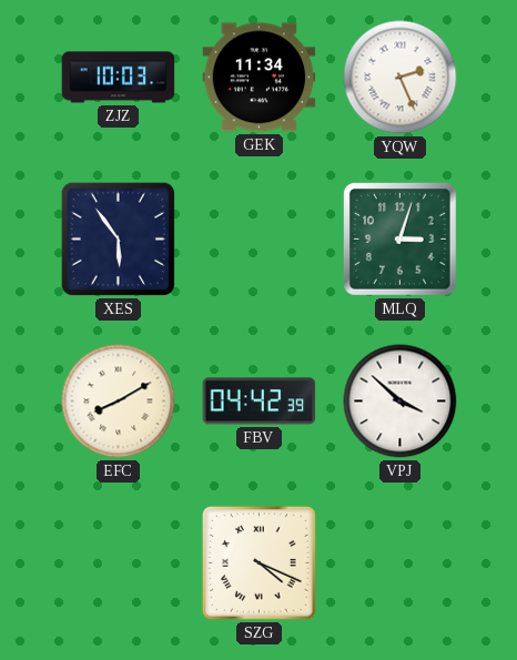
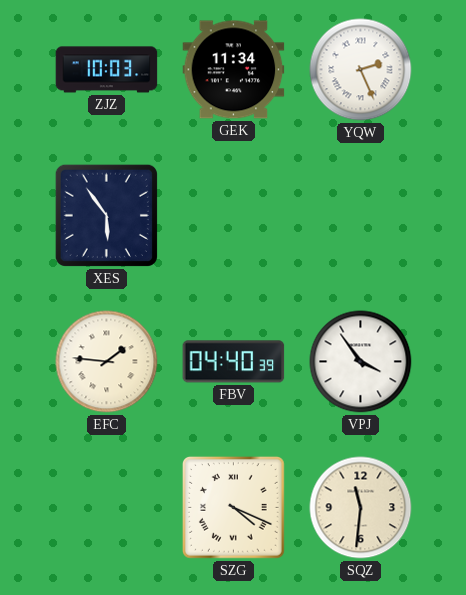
MLQ: 3:03 -> none
EFC: 8:10 -> 1:46
FBV: 04:42 -> 04:40
VPJ: 3:52 -> 3:54
SQZ: none -> 11:31
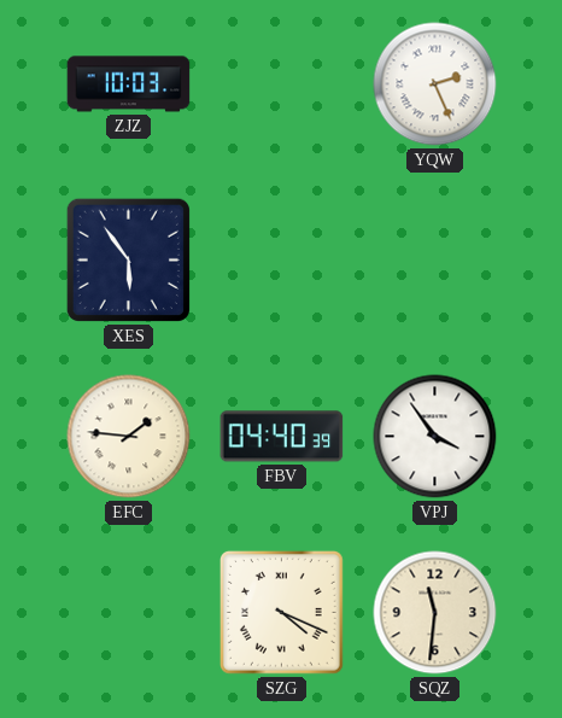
GEK: 11:34 -> none
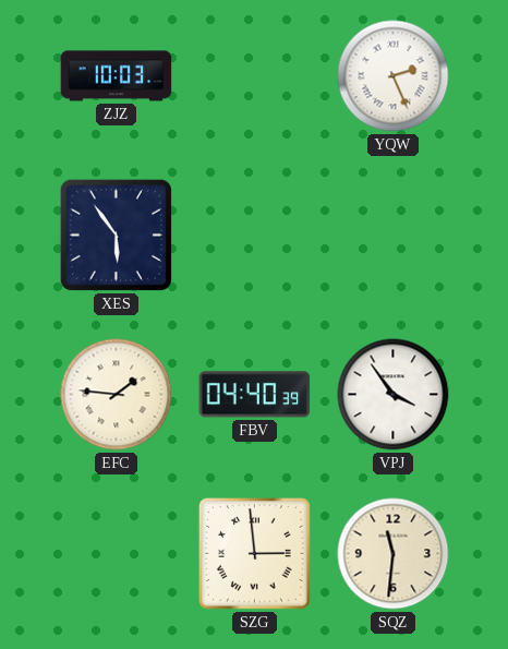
SZG: 4:19 -> 2:59
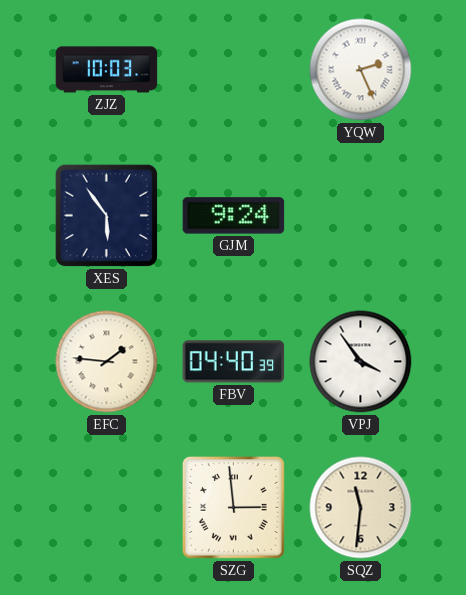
GJM: none -> 9:24
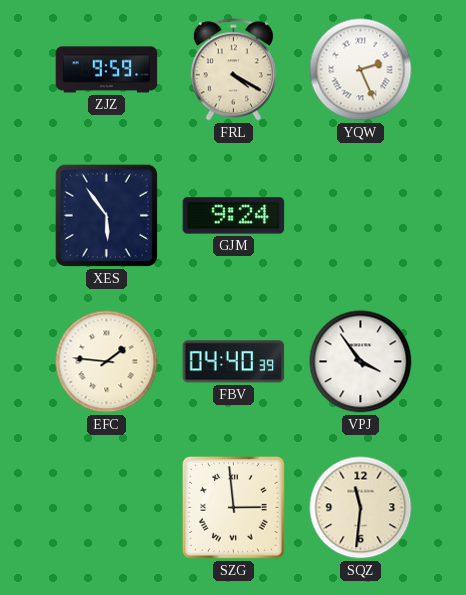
ZJZ: 10:03 -> 9:59
FRL: none -> 4:20
